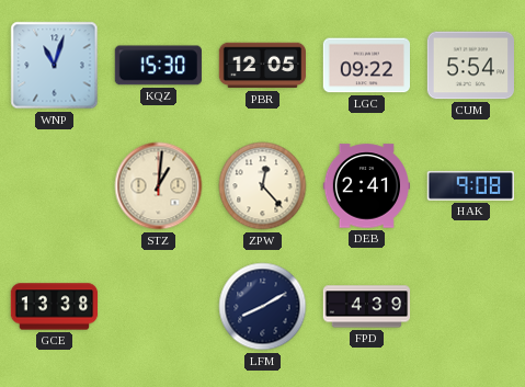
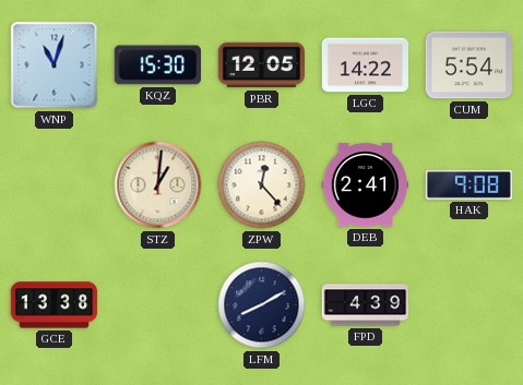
LGC: 09:22 -> 14:22
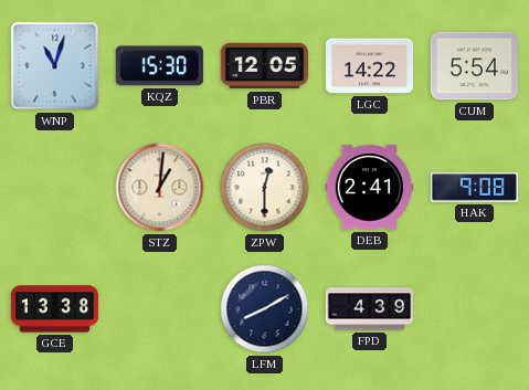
ZPW: 12:23 -> 12:30
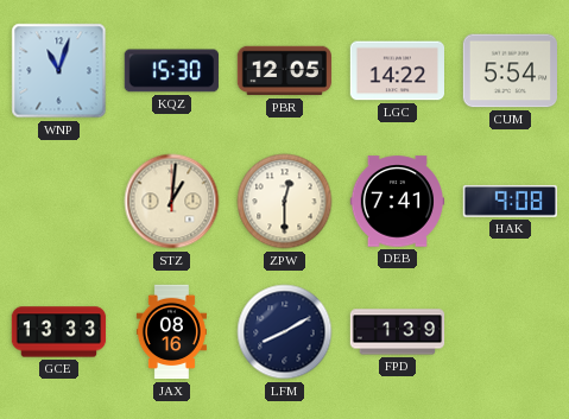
DEB: 2:41 -> 7:41
GCE: 13:38 -> 13:33
JAX: none -> 08:16
FPD: 4:39 -> 1:39
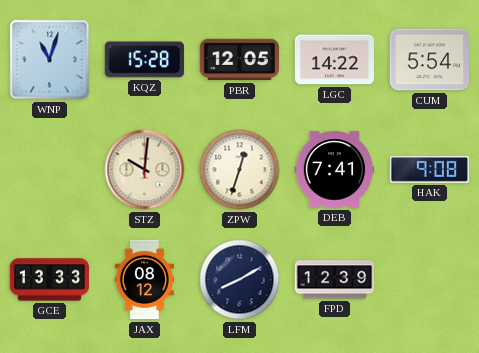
KQZ: 15:30 -> 15:28
STZ: 1:01 -> 10:01
ZPW: 12:30 -> 12:33
JAX: 08:16 -> 08:12
FPD: 1:39 -> 12:39
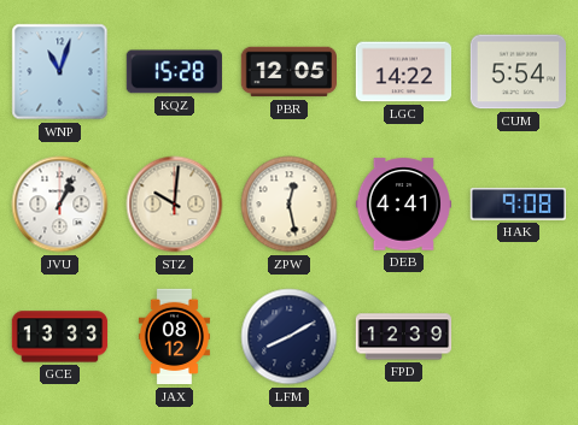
JVU: none -> 1:04
ZPW: 12:33 -> 12:28
DEB: 7:41 -> 4:41
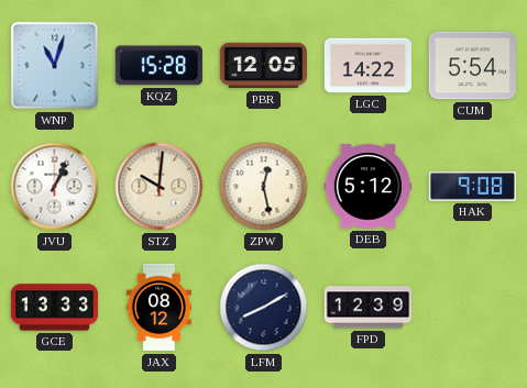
DEB: 4:41 -> 5:12
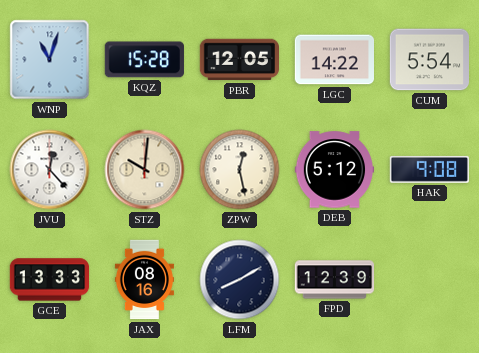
JVU: 1:04 -> 12:23
JAX: 08:12 -> 08:16
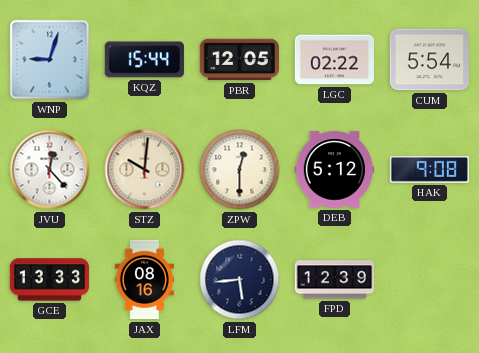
WNP: 11:03 -> 9:03
KQZ: 15:28 -> 15:44
LGC: 14:22 -> 02:22
ZPW: 12:28 -> 12:30
LFM: 8:10 -> 5:44
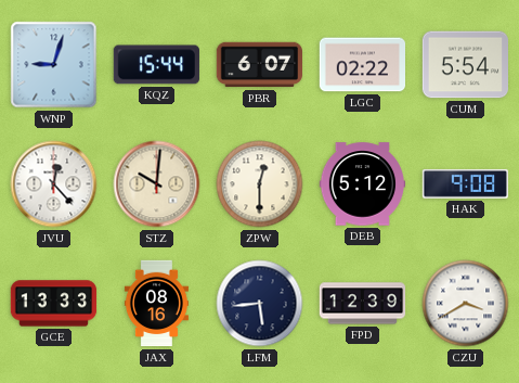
PBR: 12:05 -> 6:07
CZU: none -> 3:40
